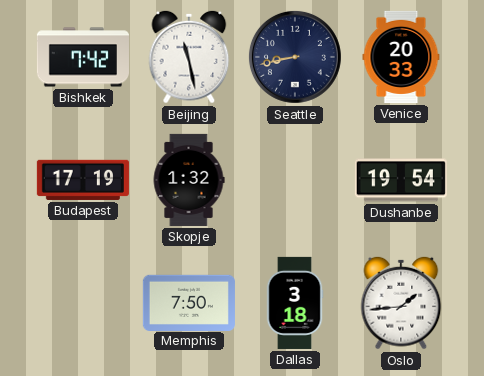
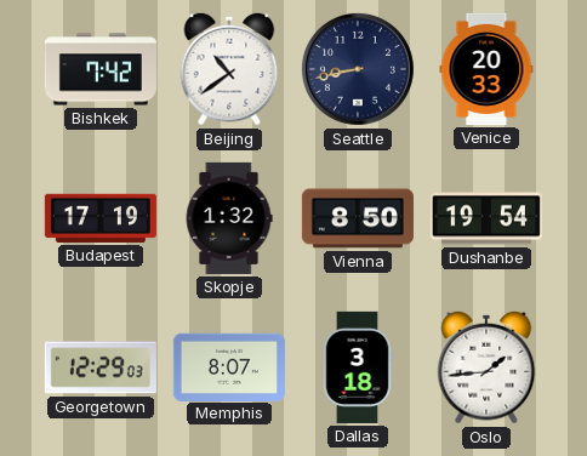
Beijing: 11:28 -> 10:39
Vienna: none -> 8:50
Georgetown: none -> 12:29
Memphis: 7:50 -> 8:07
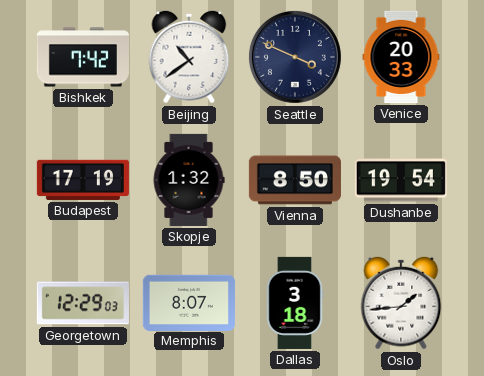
Seattle: 8:43 -> 3:49
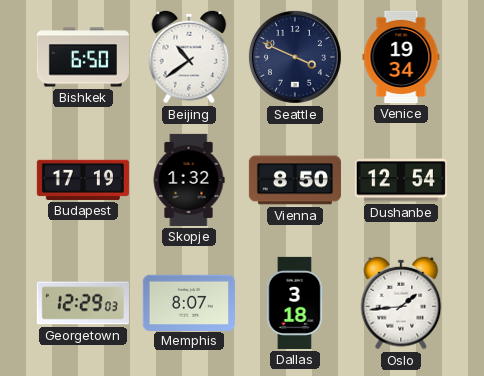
Bishkek: 7:42 -> 6:50
Venice: 20:33 -> 19:34
Dushanbe: 19:54 -> 12:54
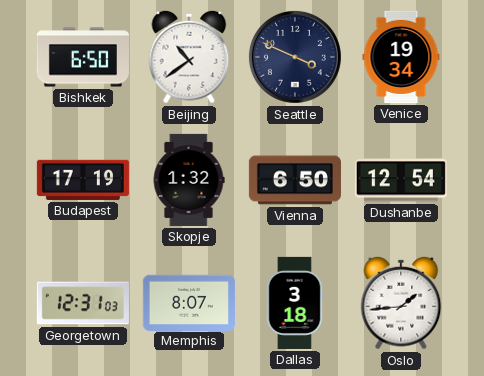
Vienna: 8:50 -> 6:50
Georgetown: 12:29 -> 12:31
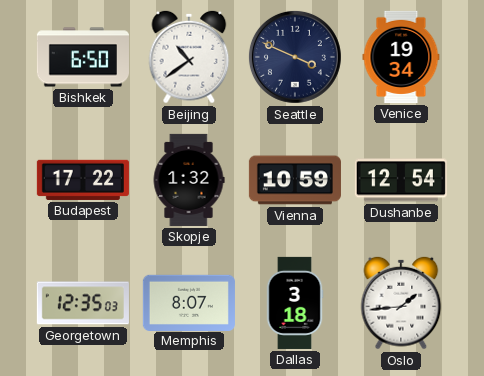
Budapest: 17:19 -> 17:22
Vienna: 6:50 -> 10:59
Georgetown: 12:31 -> 12:35
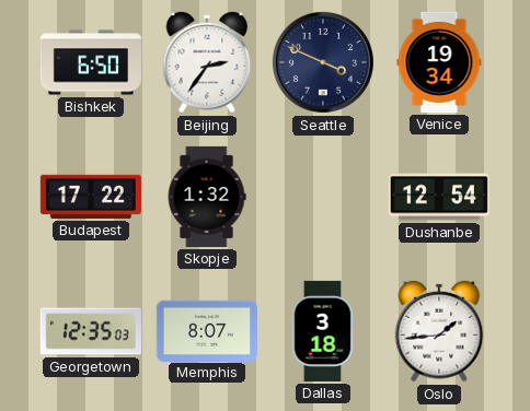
Beijing: 10:39 -> 2:36
Vienna: 10:59 -> none
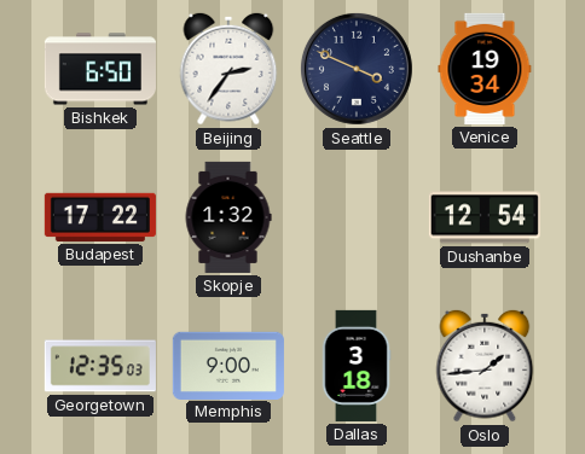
Memphis: 8:07 -> 9:00
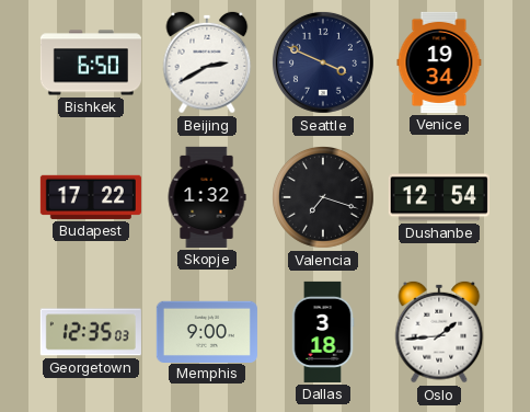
Beijing: 2:36 -> 2:40
Valencia: none -> 7:18
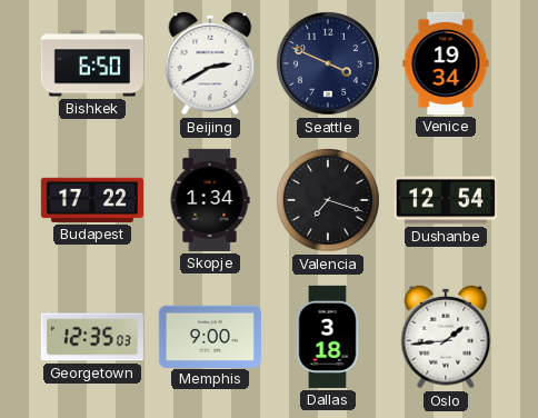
Skopje: 1:32 -> 1:34
